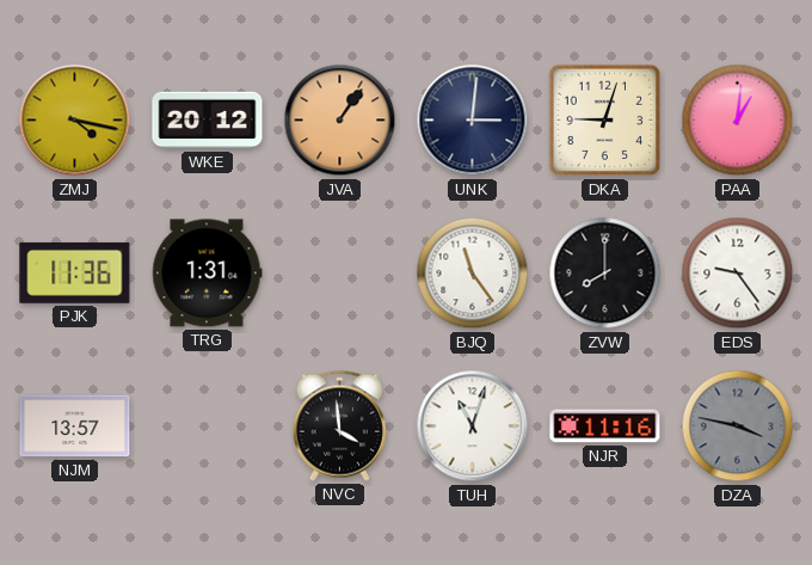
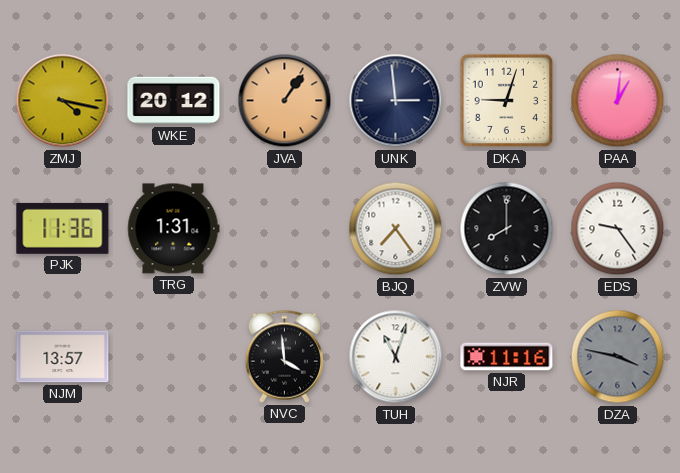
UNK: 3:01 -> 2:59
BJQ: 11:24 -> 7:24
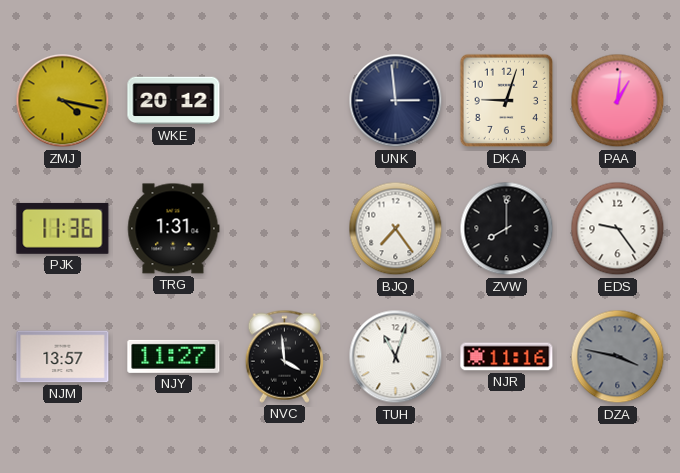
JVA: 1:06 -> none
NJY: none -> 11:27
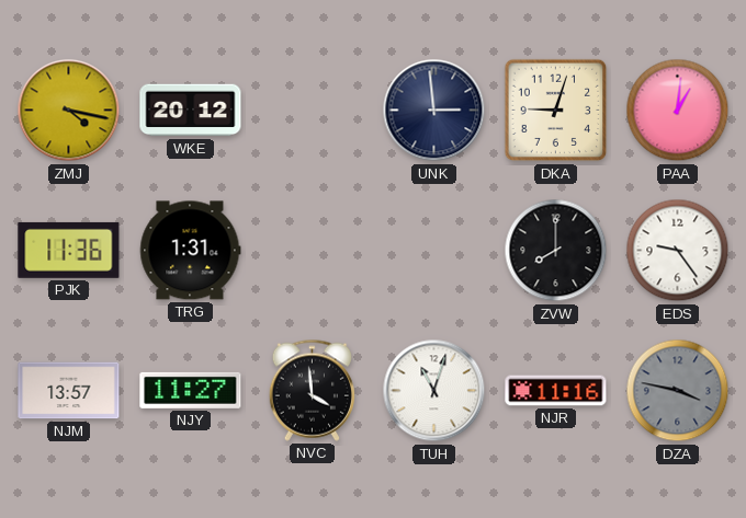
BJQ: 7:24 -> none
